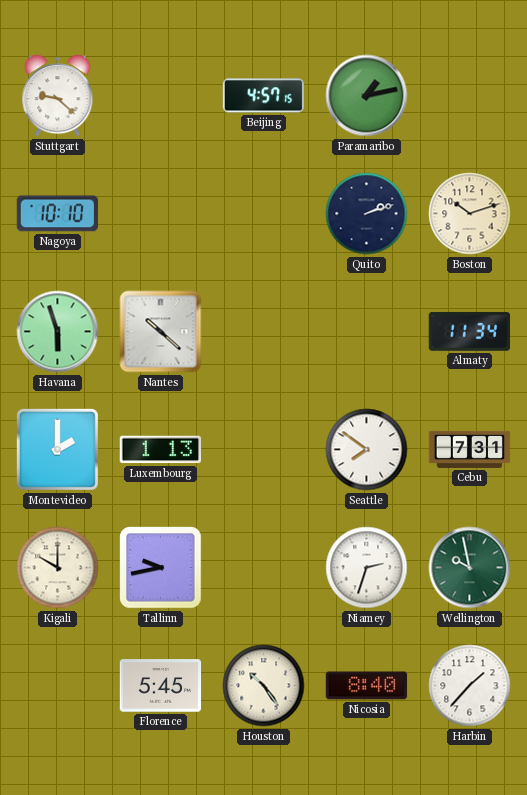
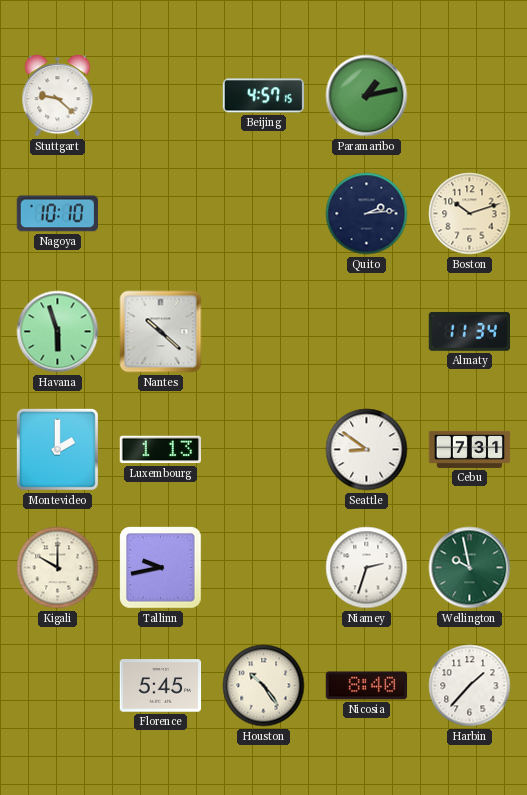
Quito: 2:12 -> 2:14
Seattle: 7:51 -> 8:51
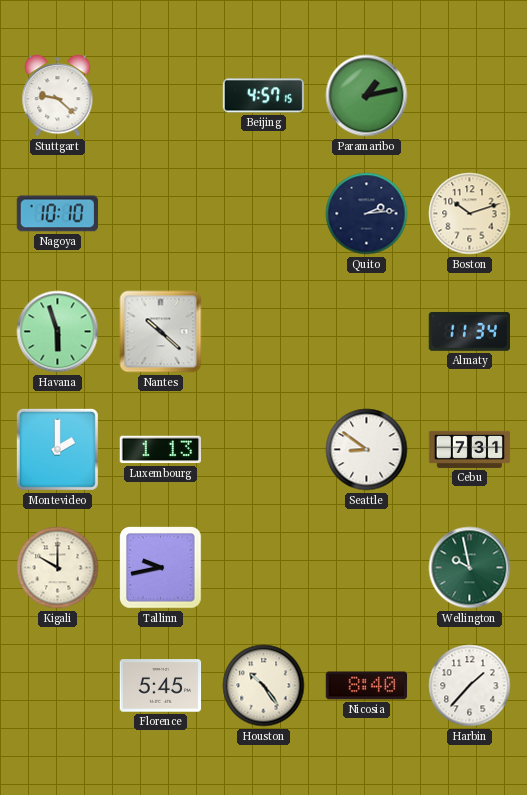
Niamey: 2:33 -> none
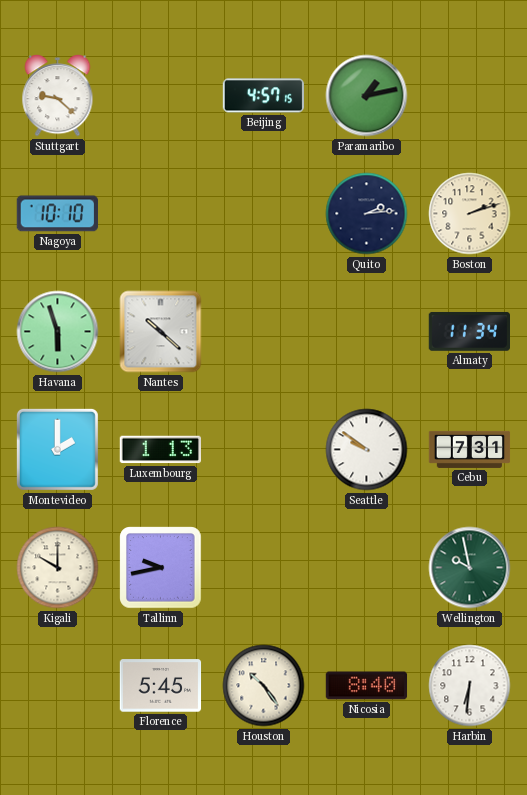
Boston: 10:12 -> 2:12
Seattle: 8:51 -> 9:51
Harbin: 1:37 -> 6:31
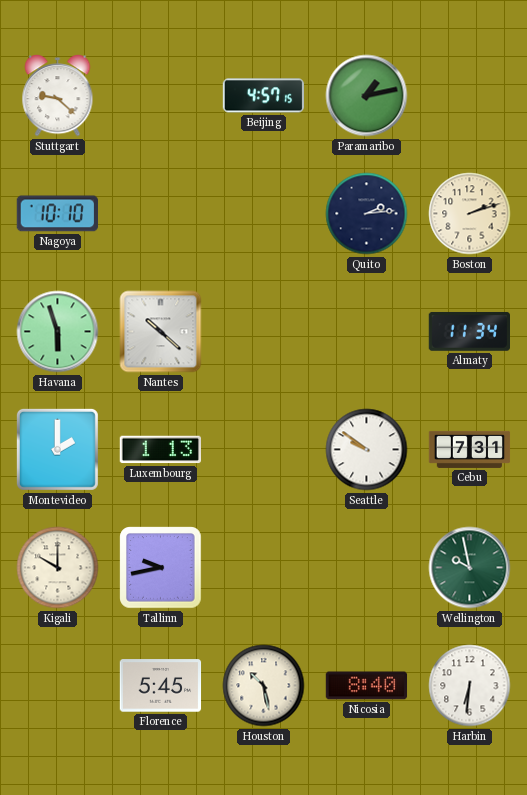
Houston: 10:24 -> 10:28
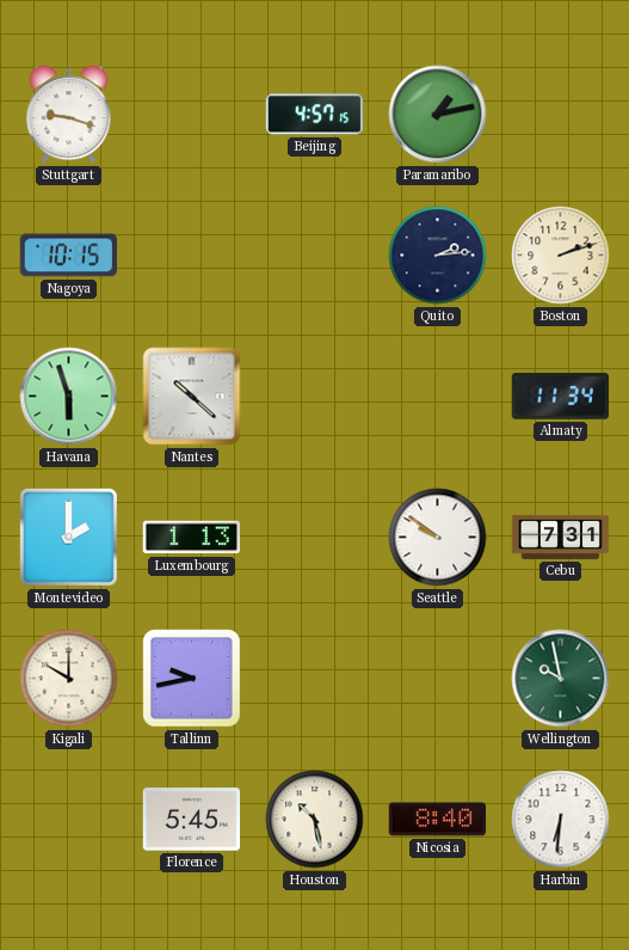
Stuttgart: 9:22 -> 9:18
Nagoya: 10:10 -> 10:15
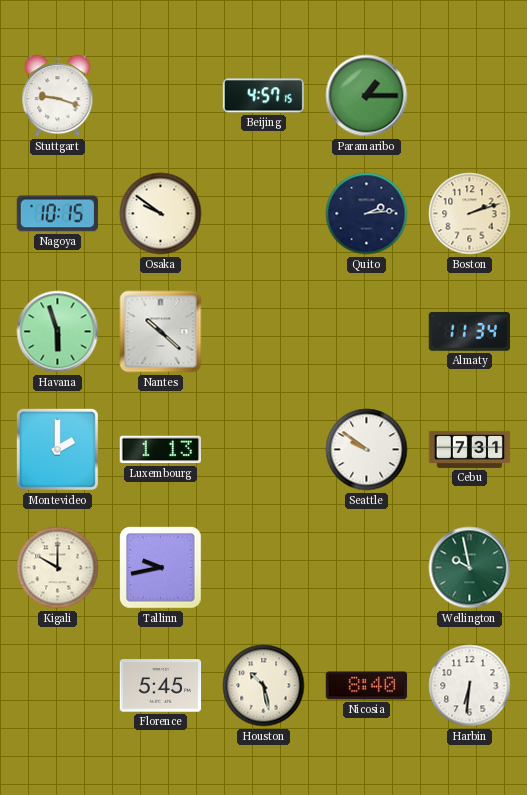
Paramaribo: 1:13 -> 1:15
Osaka: none -> 9:51
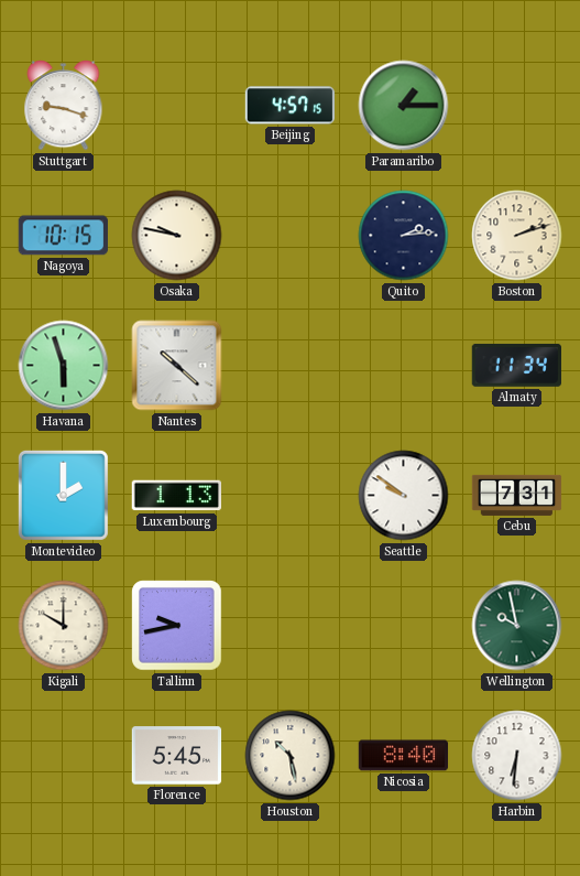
Osaka: 9:51 -> 9:47
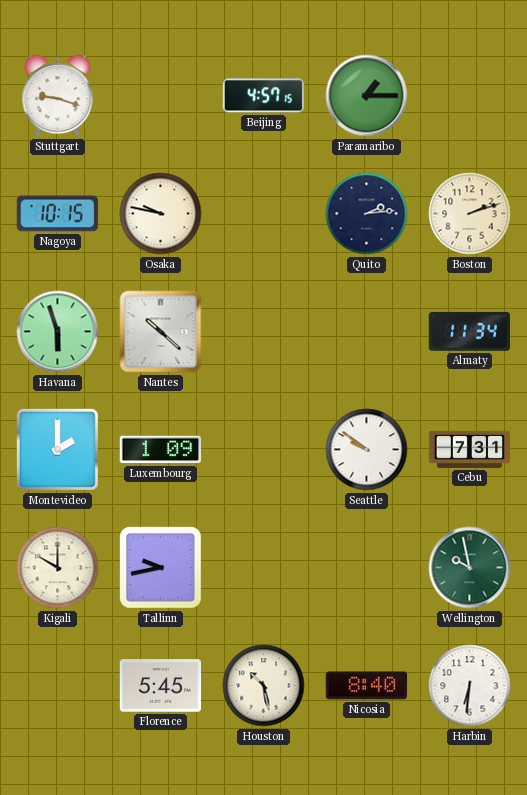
Luxembourg: 1:13 -> 1:09
